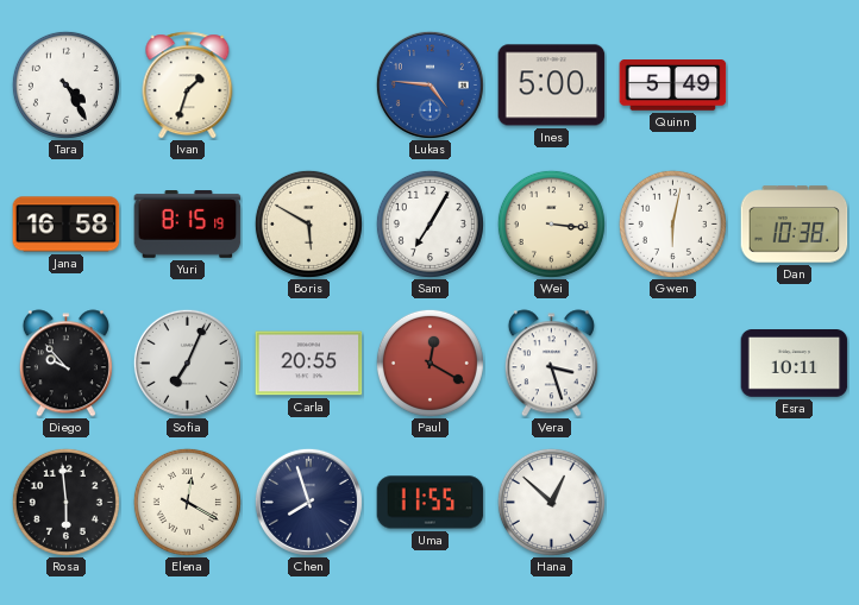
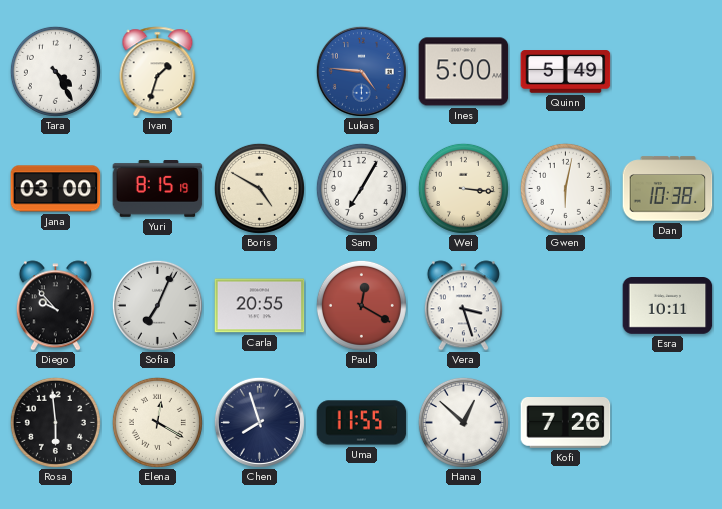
Jana: 16:58 -> 03:00
Boris: 5:50 -> 4:50
Kofi: none -> 7:26
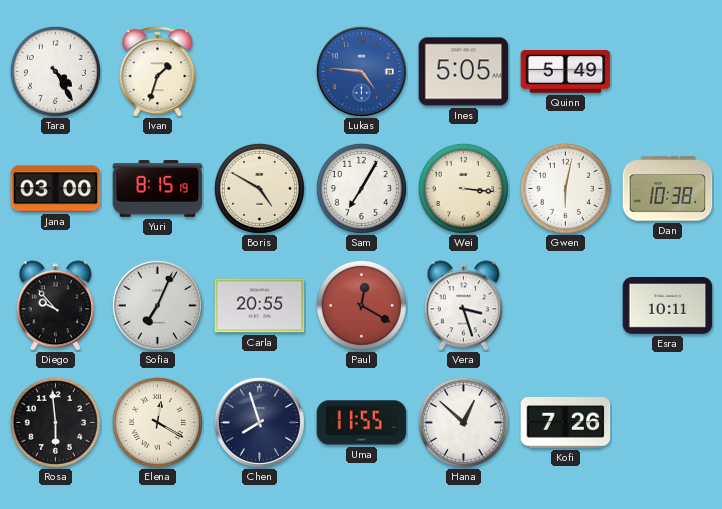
Ines: 5:00 -> 5:05
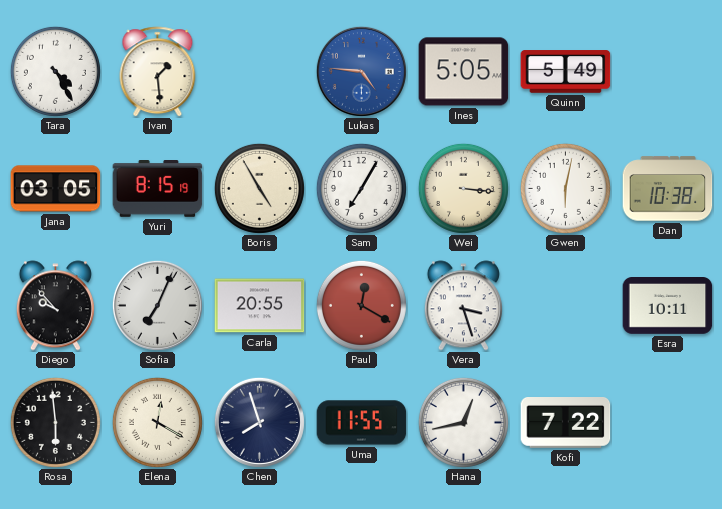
Ivan: 1:33 -> 1:29
Jana: 03:00 -> 03:05
Boris: 4:50 -> 4:55
Hana: 12:52 -> 12:43
Kofi: 7:26 -> 7:22
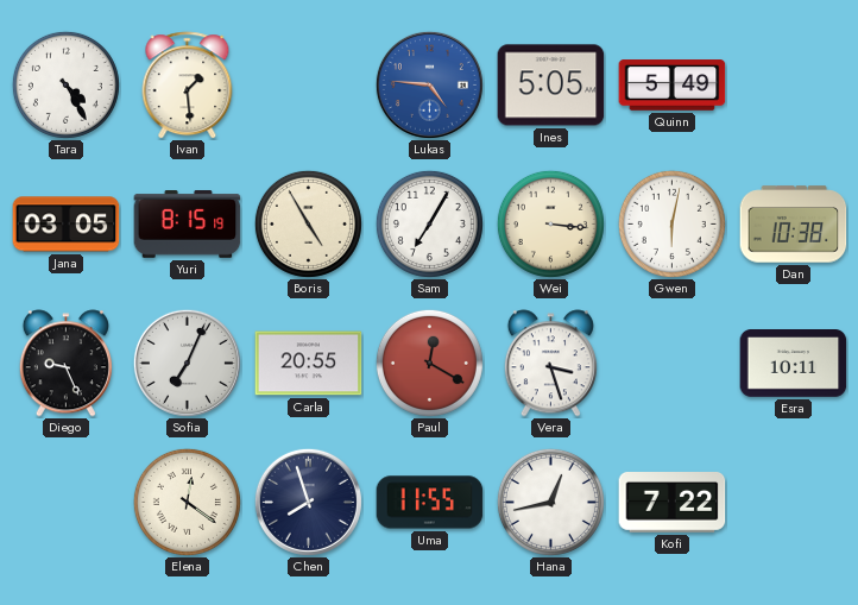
Diego: 9:53 -> 9:26
Rosa: 5:59 -> none
Elena: 12:20 -> 12:21
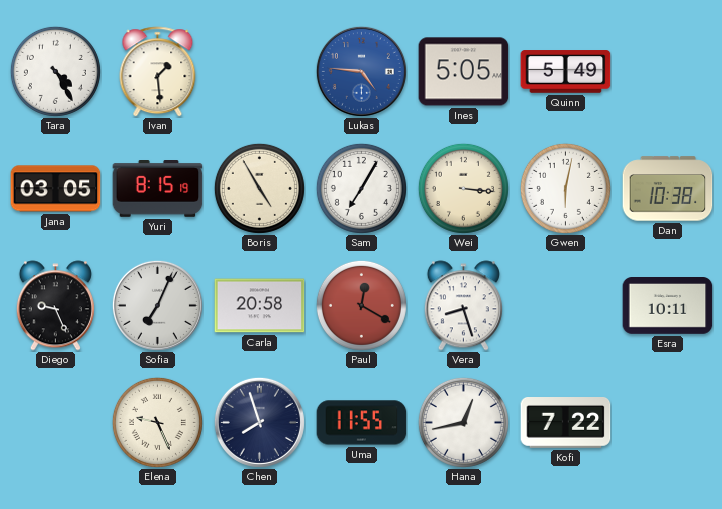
Carla: 20:55 -> 20:58
Vera: 3:27 -> 8:27
Elena: 12:21 -> 9:26
